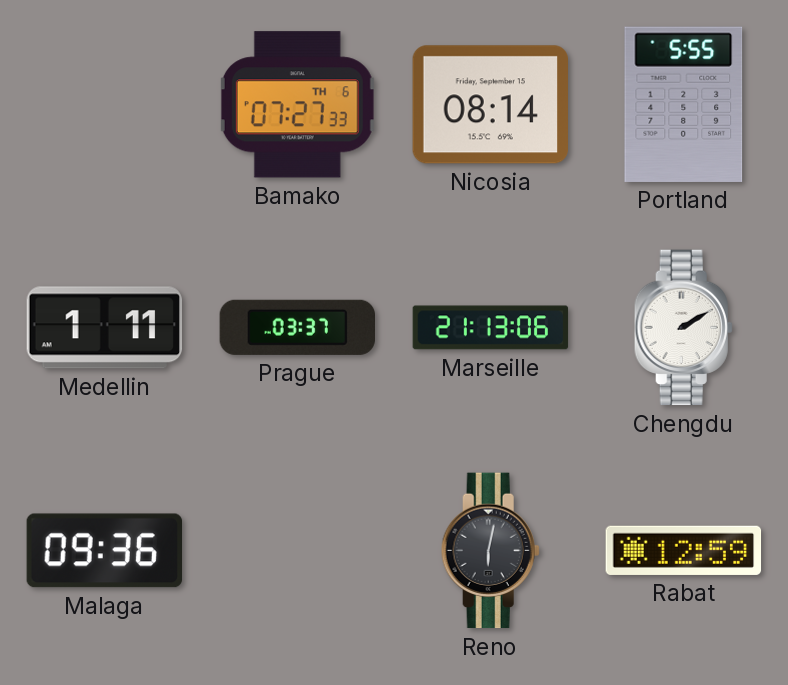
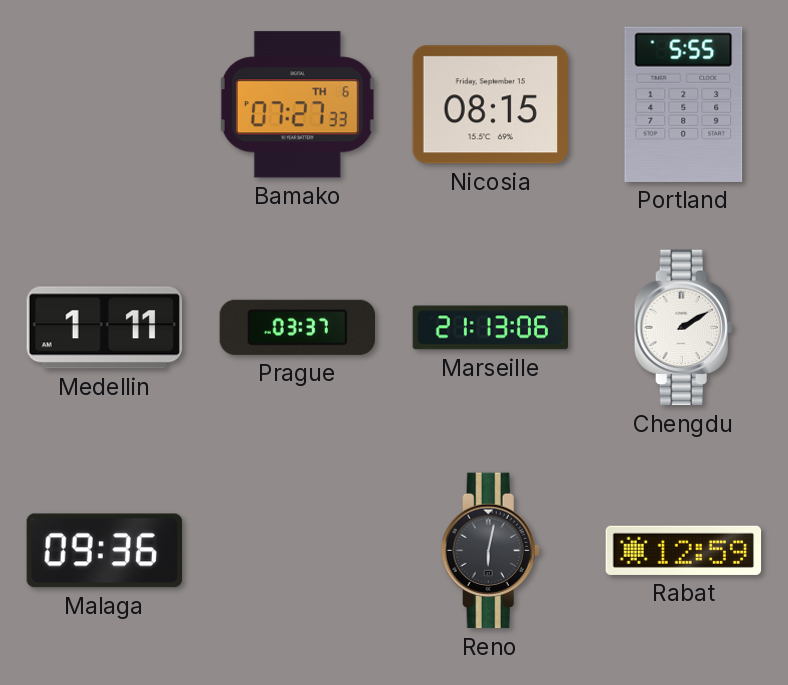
Nicosia: 08:14 -> 08:15
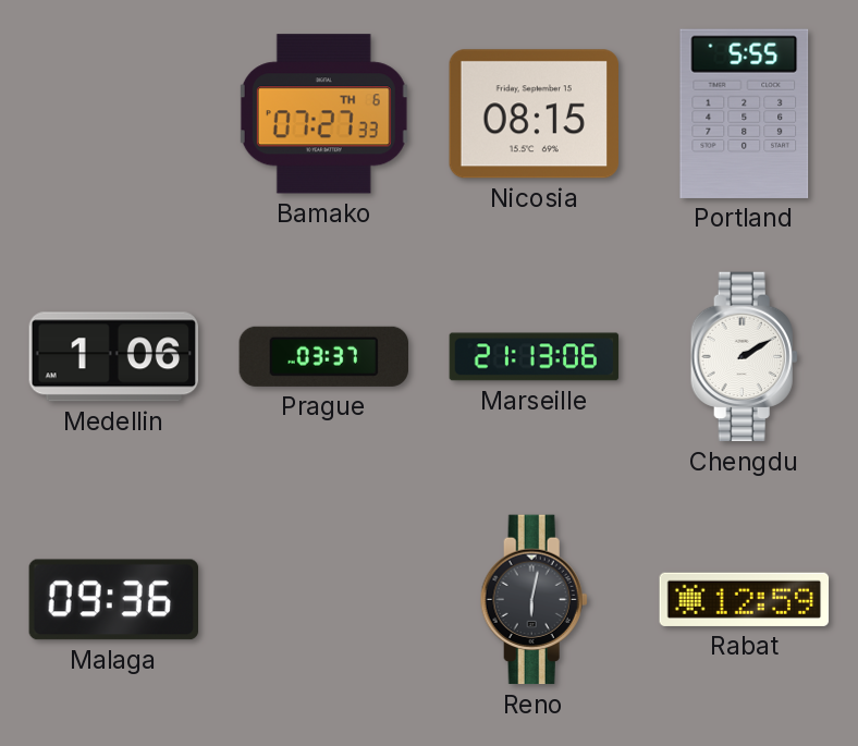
Medellin: 1:11 -> 1:06
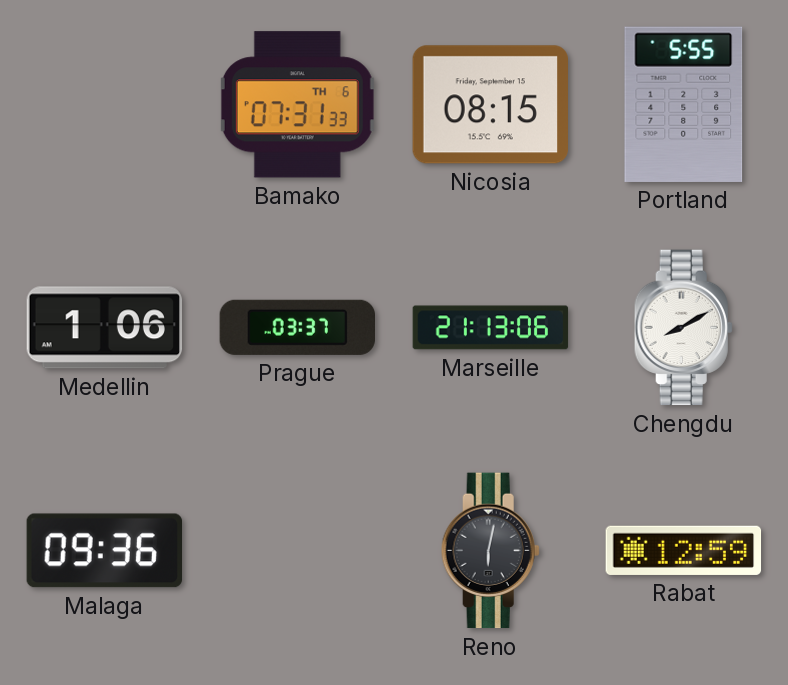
Bamako: 07:27 -> 07:31
Chengdu: 2:10 -> 8:10
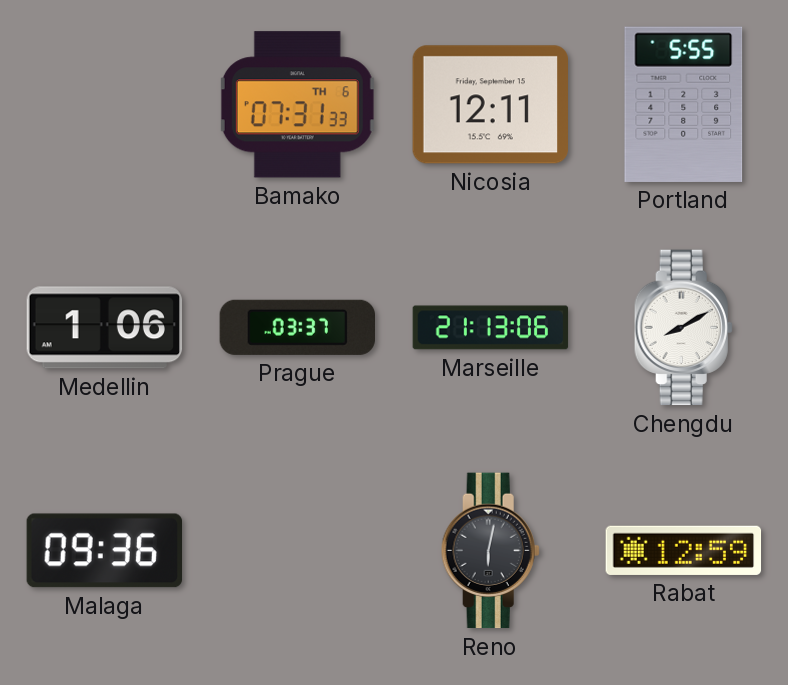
Nicosia: 08:15 -> 12:11
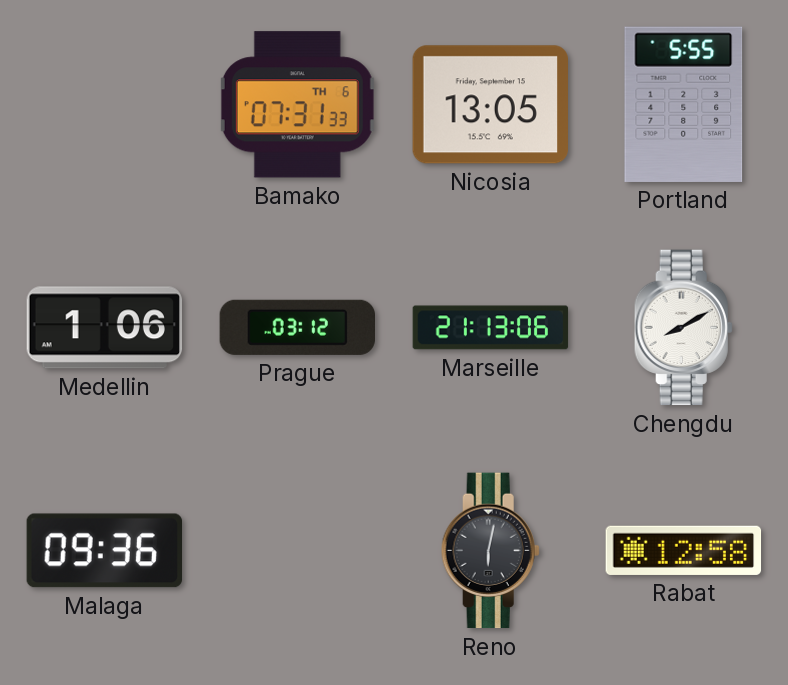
Nicosia: 12:11 -> 13:05
Prague: 03:37 -> 03:12
Rabat: 12:59 -> 12:58
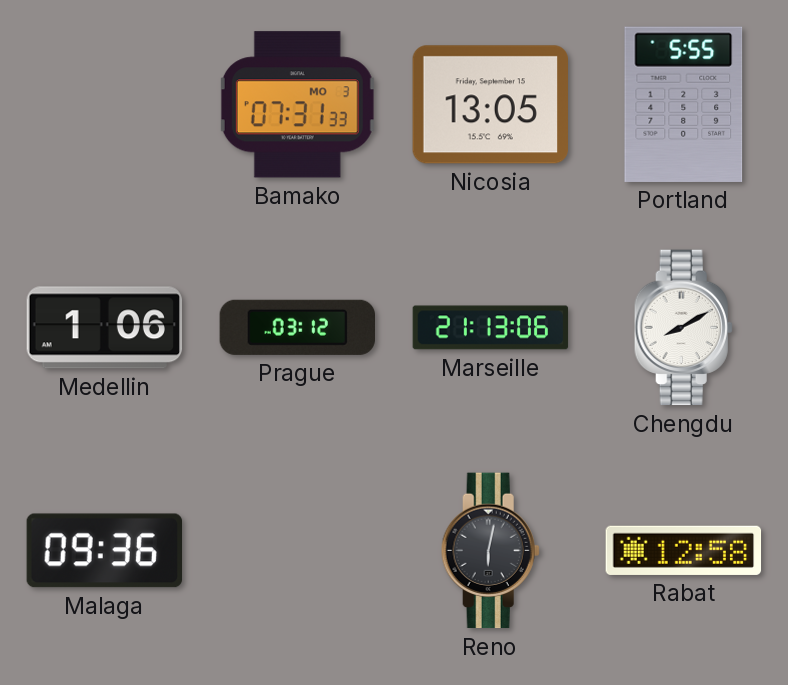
Bamako date: TH 6 -> MO 3
